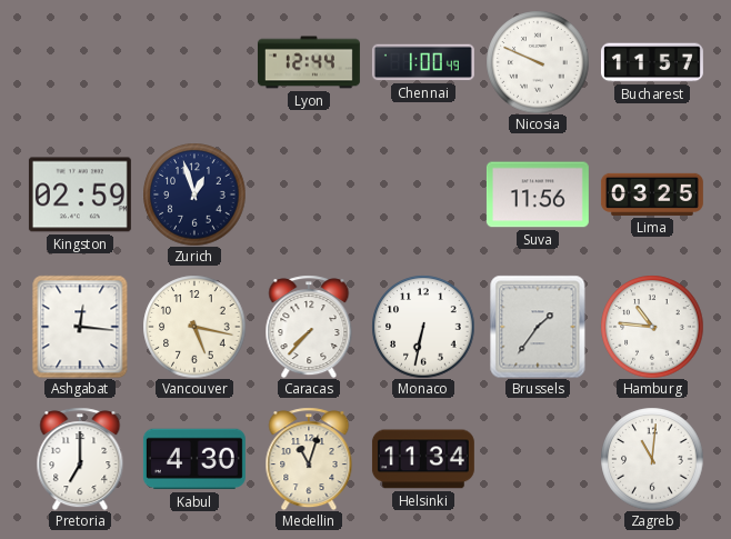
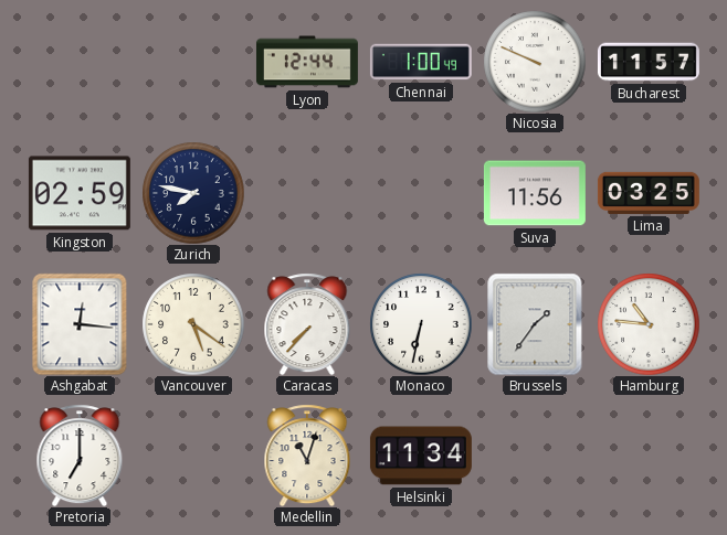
Zurich: 12:57 -> 7:47
Vancouver: 5:17 -> 5:21
Kabul: 4:30 -> none
Zagreb: 11:01 -> none
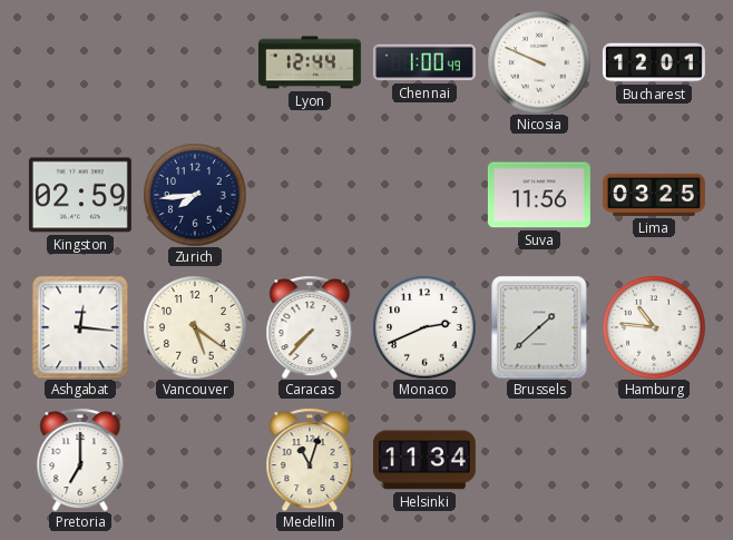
Bucharest: 11:57 -> 12:01
Zurich: 7:47 -> 7:44
Monaco: 6:32 -> 2:41
Brussels: 1:36 -> 1:38
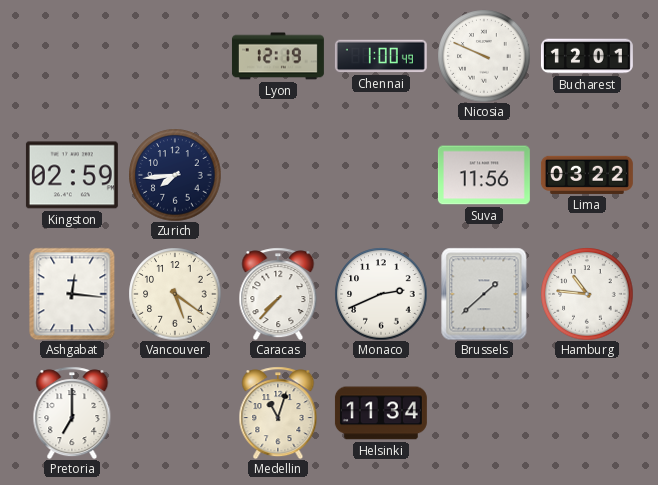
Lyon: 12:44 -> 12:19
Lima: 03:25 -> 03:22
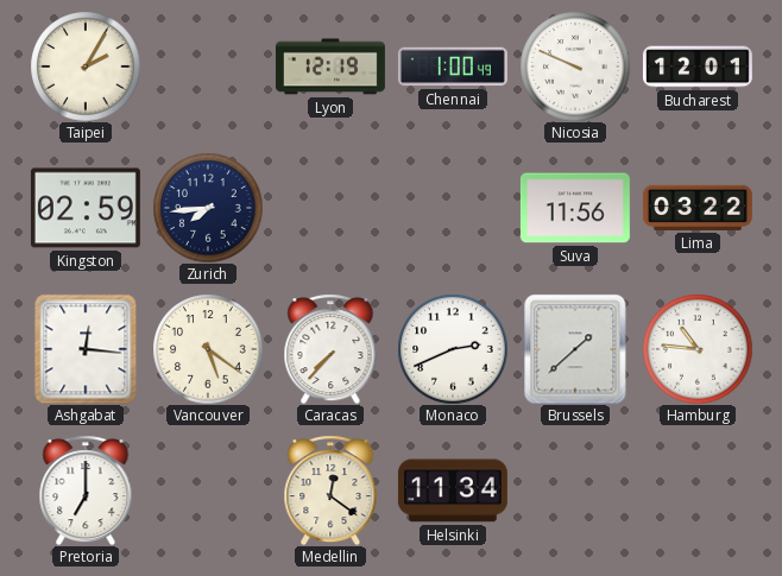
Taipei: none -> 2:05
Medellin: 11:03 -> 12:21
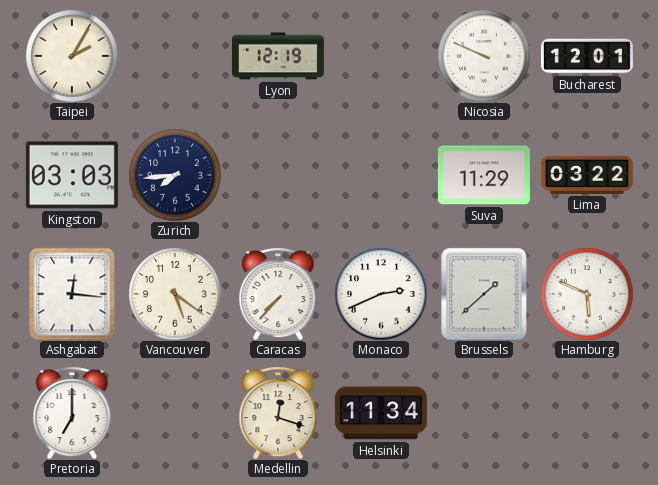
Chennai: 1:00 -> none
Kingston: 02:59 -> 03:03
Suva: 11:56 -> 11:29
Hamburg: 10:46 -> 5:49
Medellin: 12:21 -> 12:18
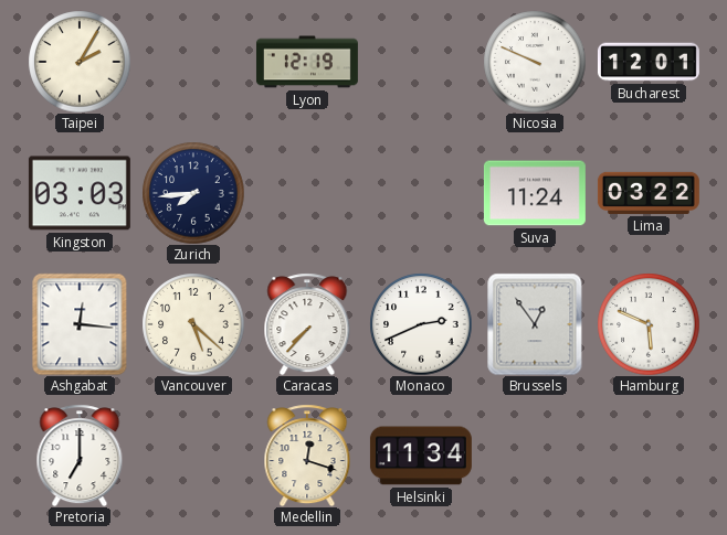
Suva: 11:29 -> 11:24
Vancouver: 5:21 -> 5:22
Brussels: 1:38 -> 12:54
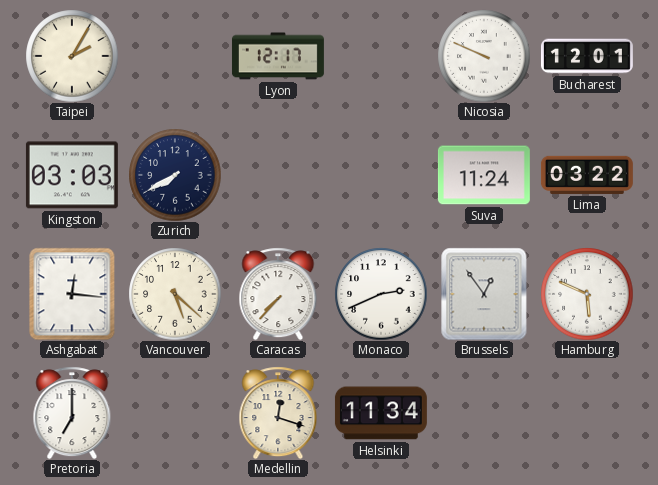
Lyon: 12:19 -> 12:17
Zurich: 7:44 -> 7:40
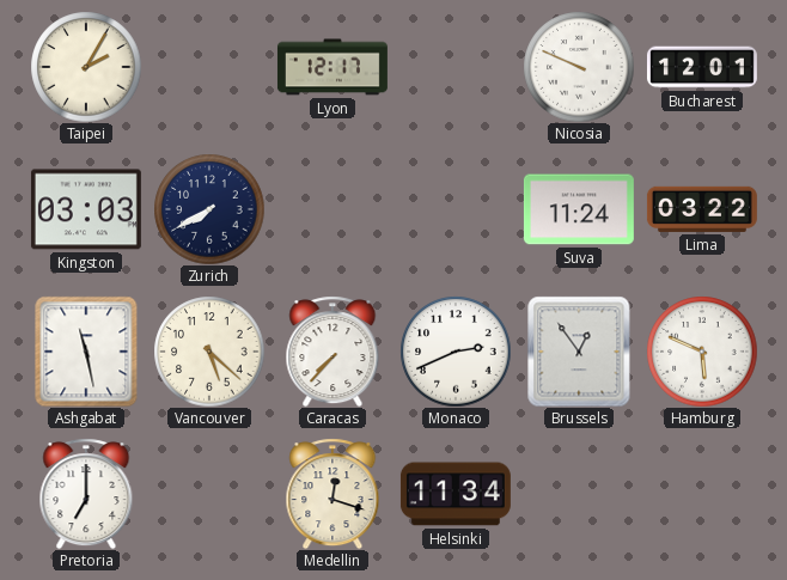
Ashgabat: 12:16 -> 11:28
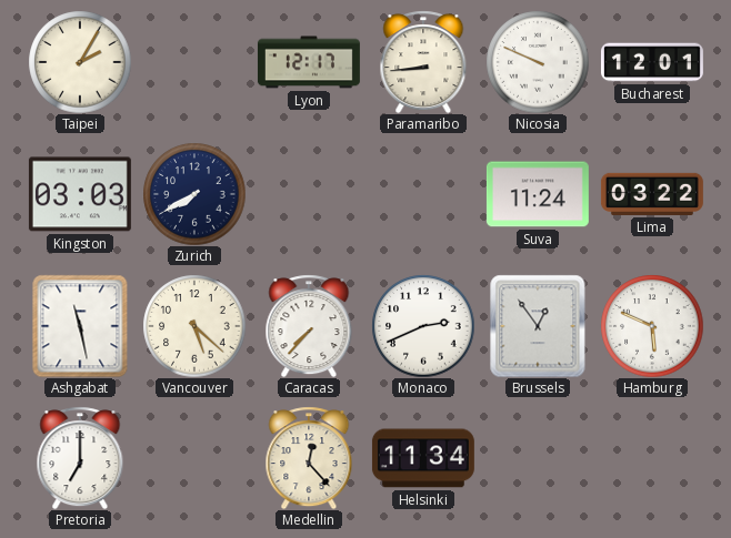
Paramaribo: none -> 8:44
Medellin: 12:18 -> 12:23
